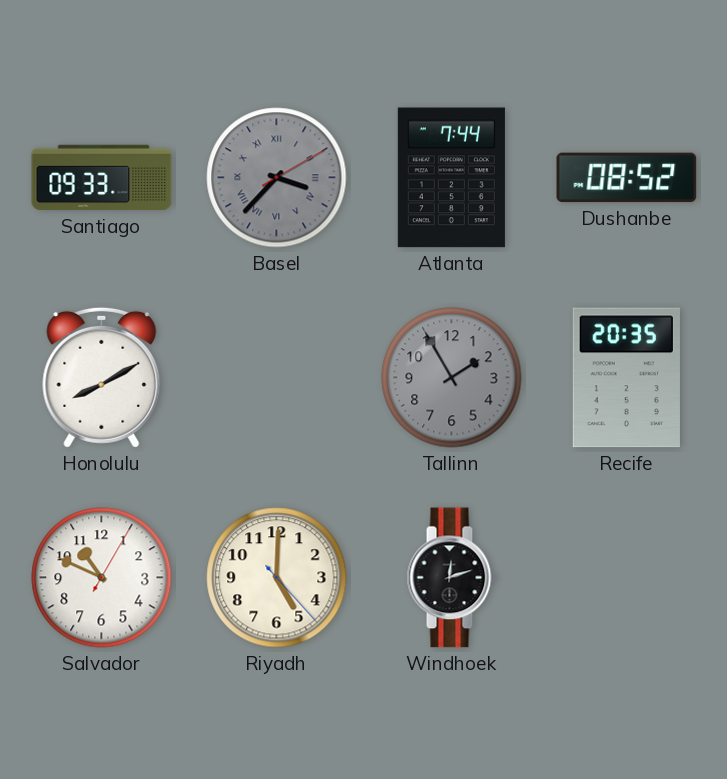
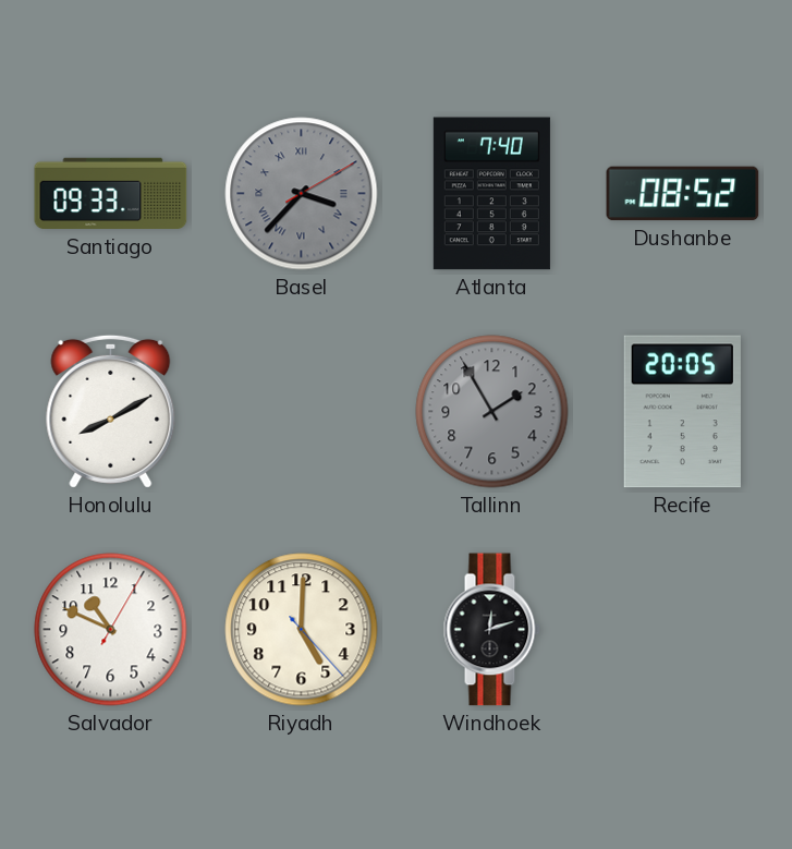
Atlanta: 7:44 -> 7:40
Recife: 20:35 -> 20:05
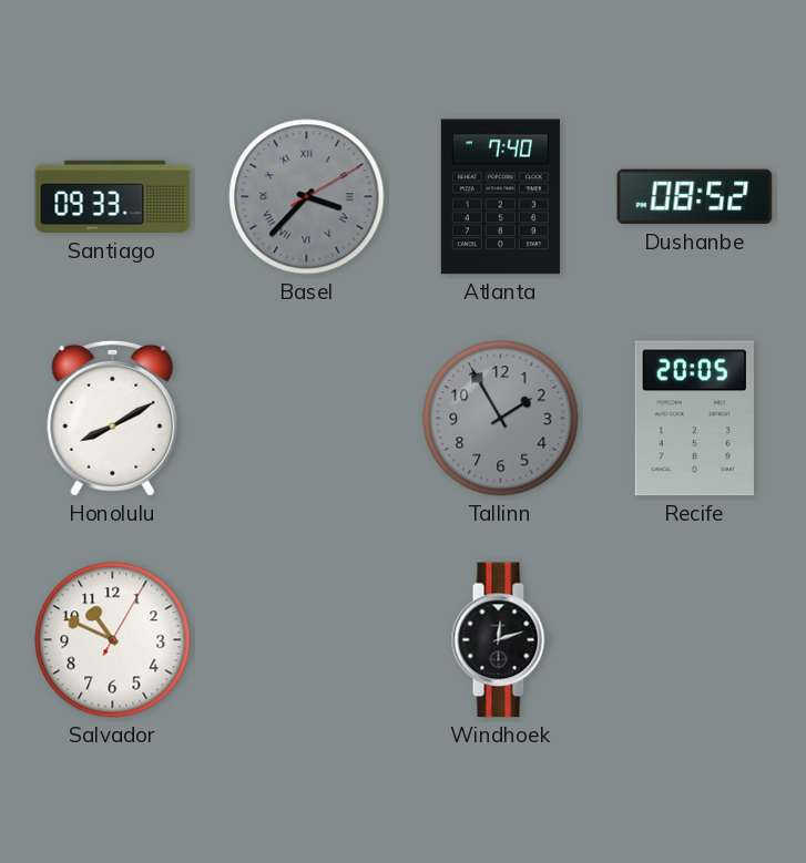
Riyadh: 5:00 -> none
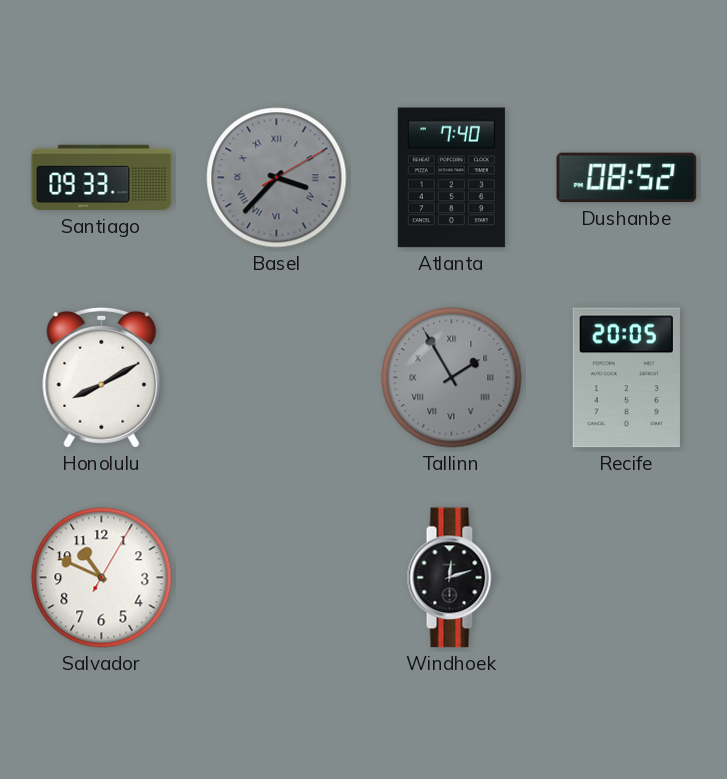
Tallinn numerals: Arabic -> Roman
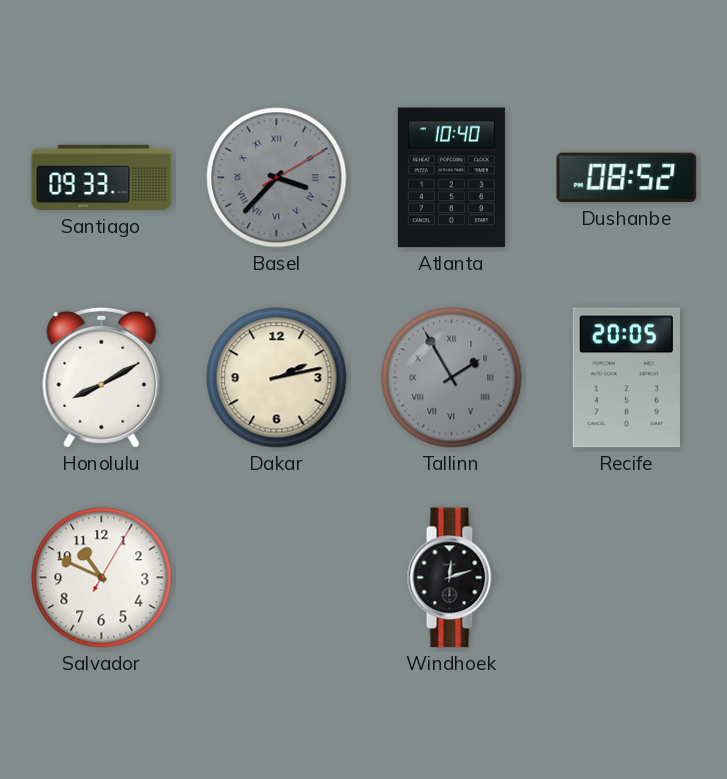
Atlanta: 7:40 -> 10:40
Dakar: none -> 2:13
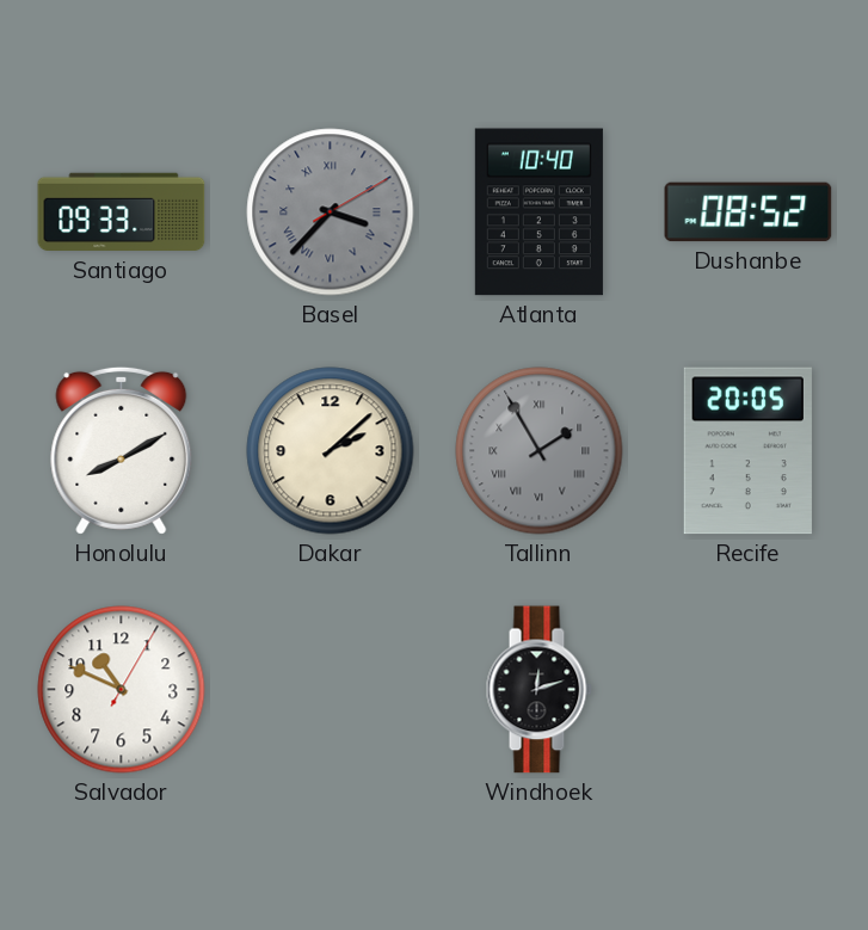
Dakar: 2:13 -> 2:08
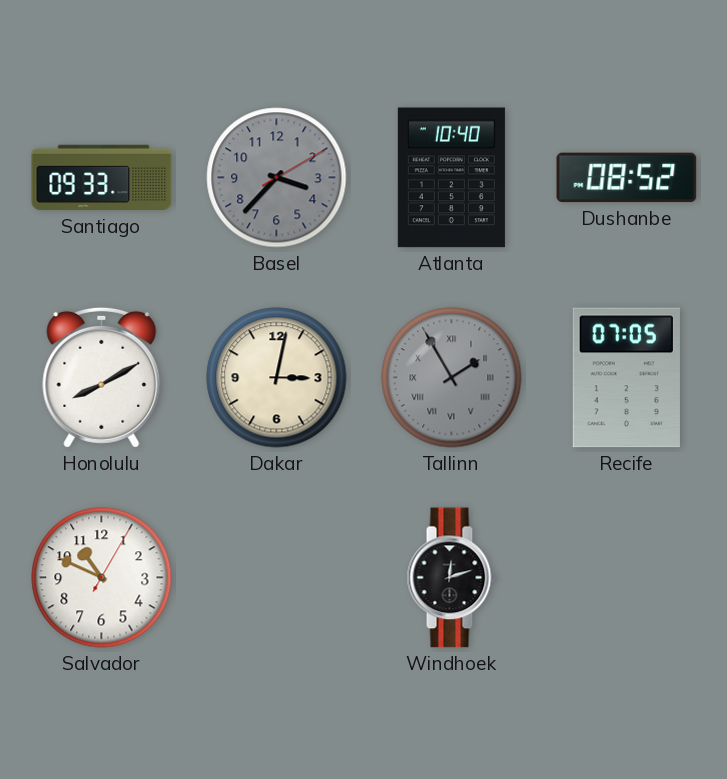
Basel numerals: Roman -> Arabic
Dakar: 2:08 -> 3:02
Recife: 20:05 -> 07:05
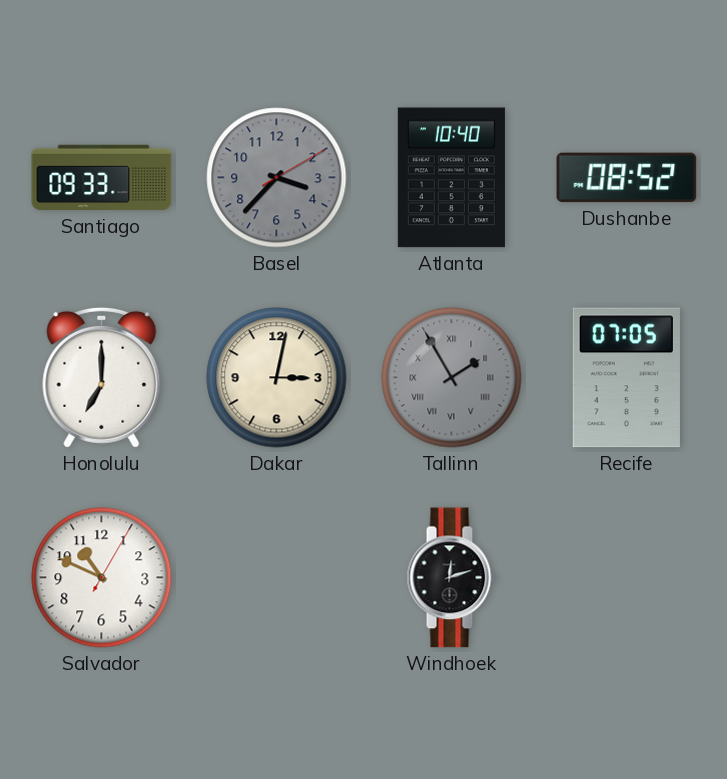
Honolulu: 8:10 -> 7:00
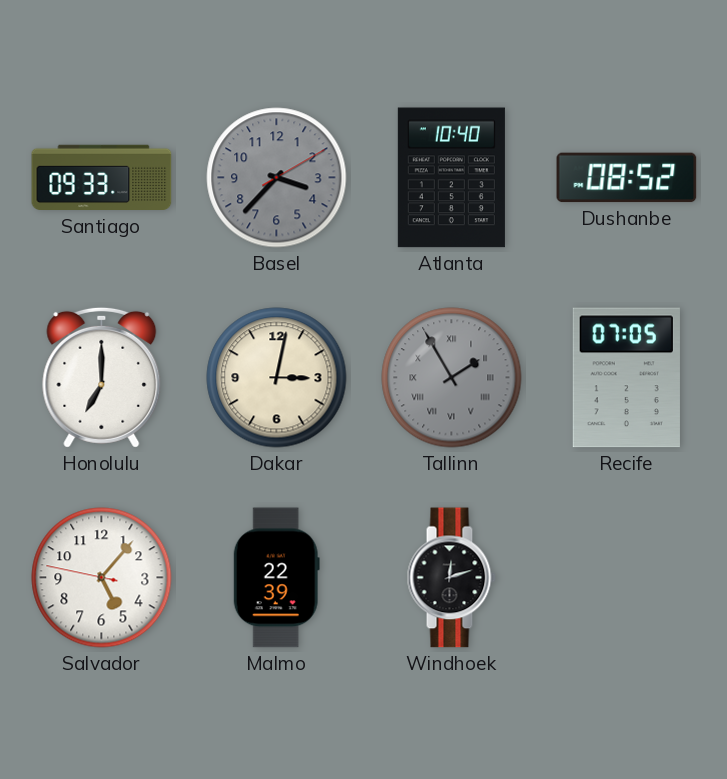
Salvador: 10:49 -> 5:06
Malmo: none -> 22:39
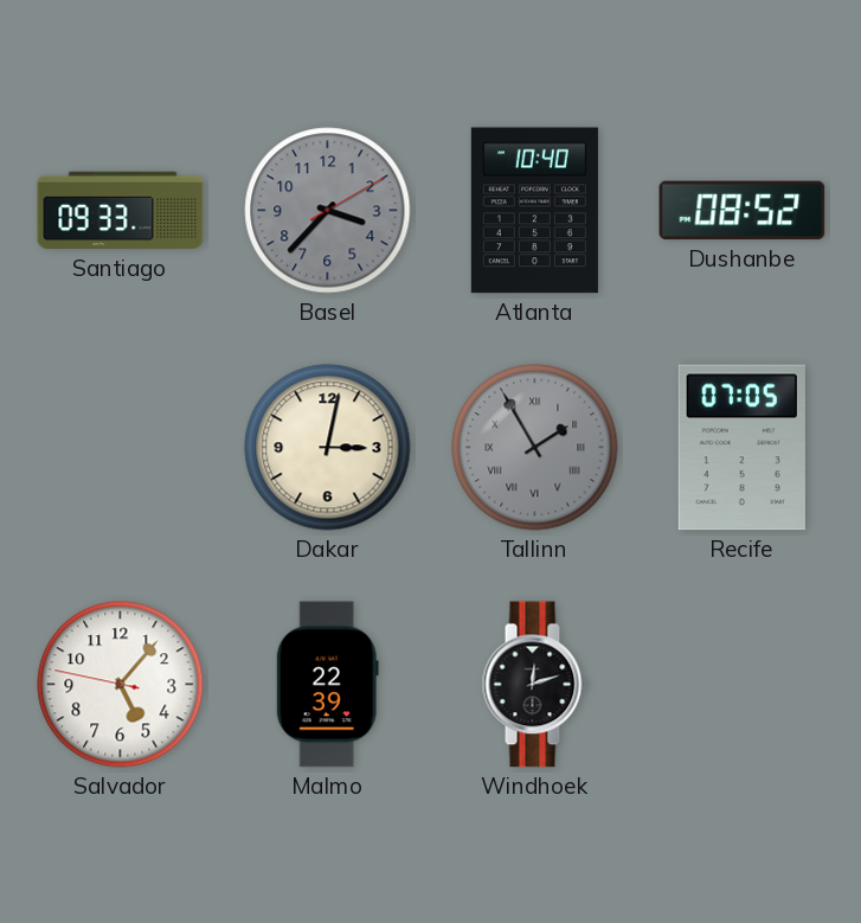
Honolulu: 7:00 -> none
